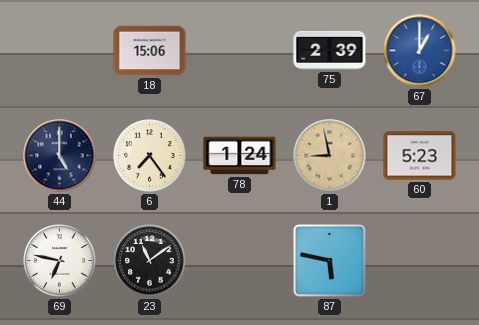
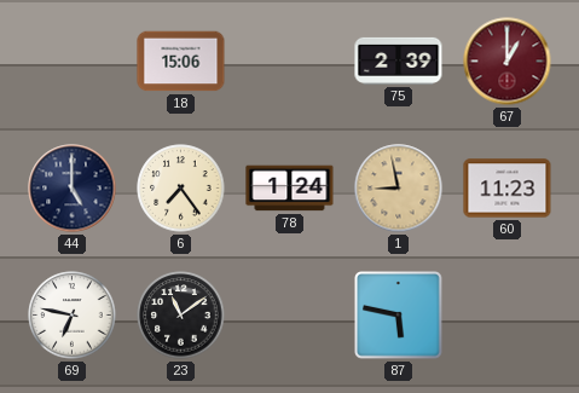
67 dial: blue -> burgundy
60: 5:23 -> 11:23
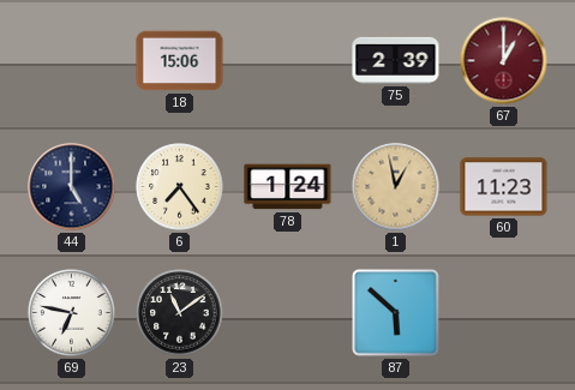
1: 8:58 -> 12:58
87: 5:47 -> 5:52
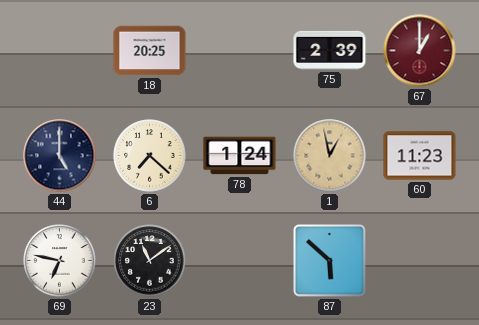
18: 15:06 -> 20:25
6: 7:24 -> 7:22
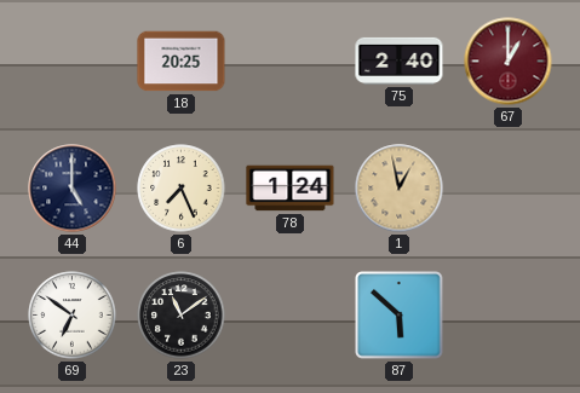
75: 2:39 -> 2:40
6: 7:22 -> 7:26
60: 11:23 -> none
69: 6:47 -> 6:51
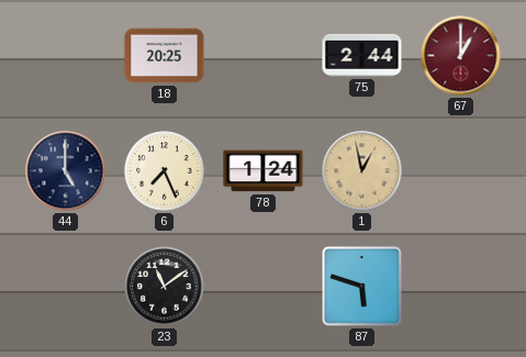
75: 2:40 -> 2:44
69: 6:51 -> none
87: 5:52 -> 5:48
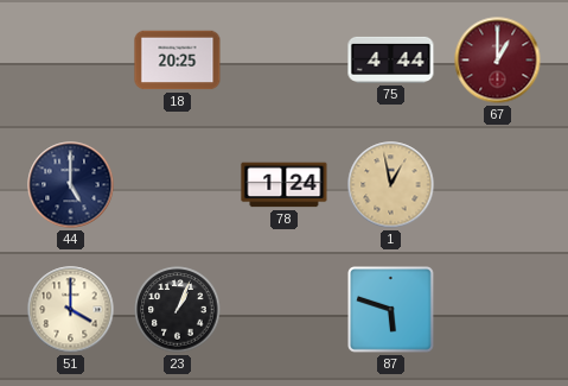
75: 2:44 -> 4:44
6: 7:26 -> none
51: none -> 4:00
23: 11:09 -> 1:04
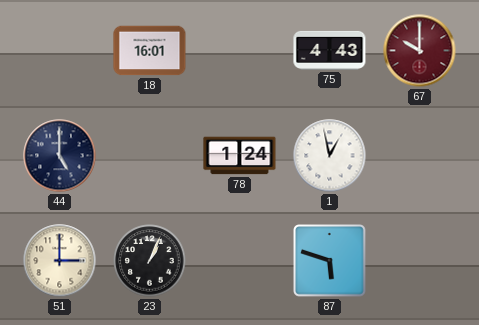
18: 20:25 -> 16:01
75: 4:44 -> 4:43
67: 1:00 -> 10:00
1 dial: champagne -> white
51: 4:00 -> 3:00
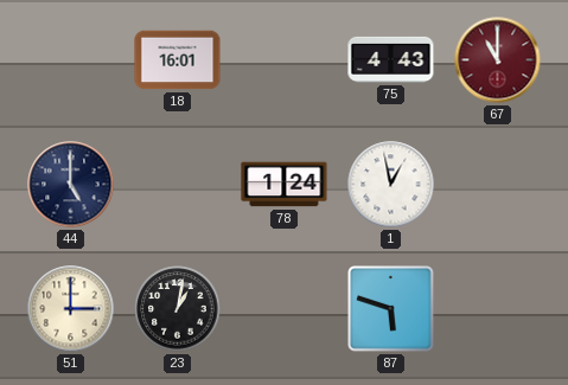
67: 10:00 -> 11:00
23: 1:04 -> 1:02
